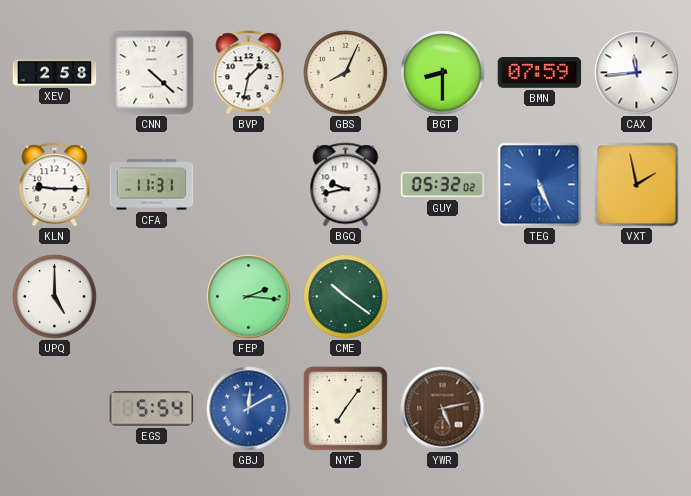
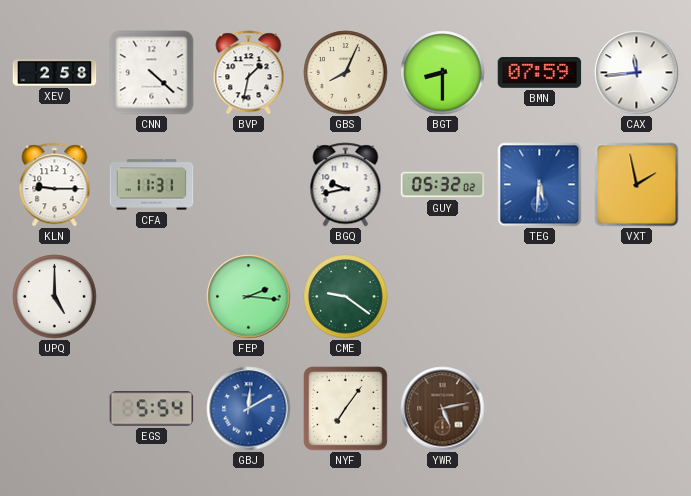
TEG: 5:26 -> 5:31
CME: 10:21 -> 9:21
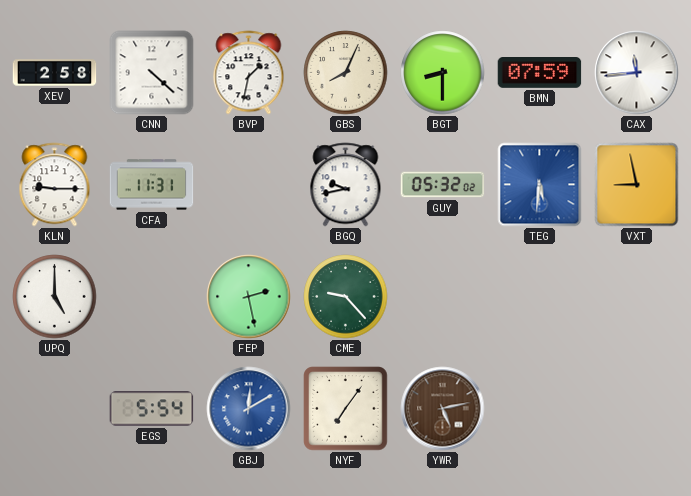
VXT: 1:58 -> 8:58
FEP: 2:16 -> 2:28
CME: 9:21 -> 9:23
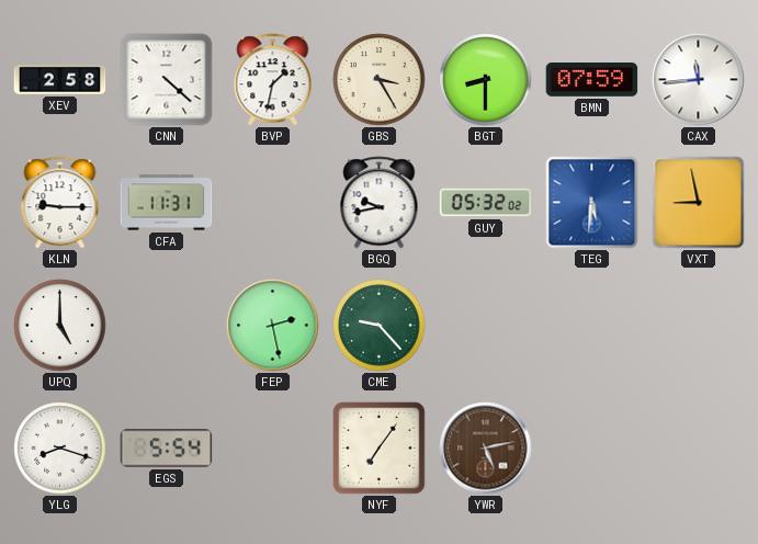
GBS: 8:04 -> 3:25
YLG: none -> 8:18
GBJ: 12:10 -> none
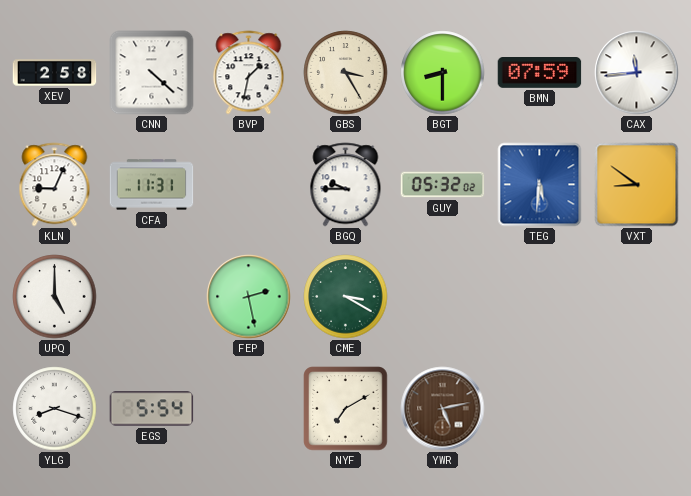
KLN: 9:15 -> 9:04
BGQ: 9:43 -> 9:45
VXT: 8:58 -> 8:51
CME: 9:23 -> 3:20
NYF: 7:06 -> 7:10
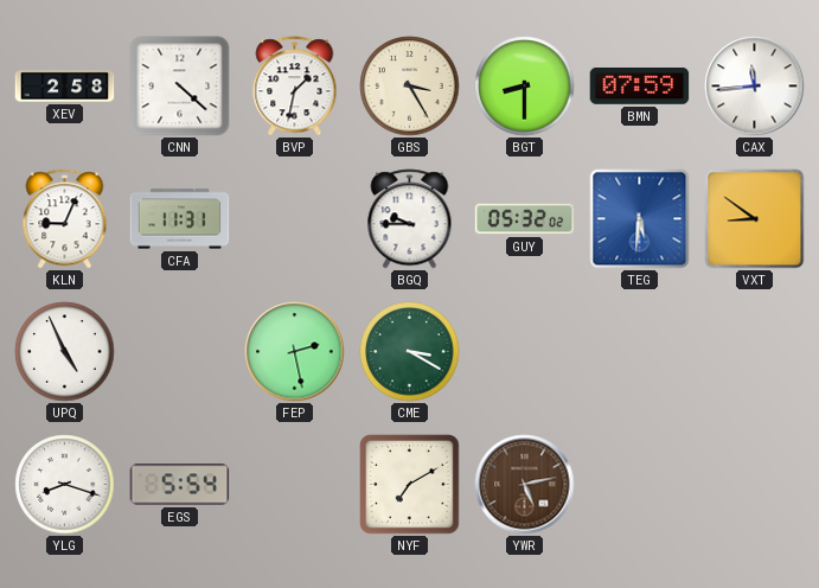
UPQ: 5:00 -> 4:56
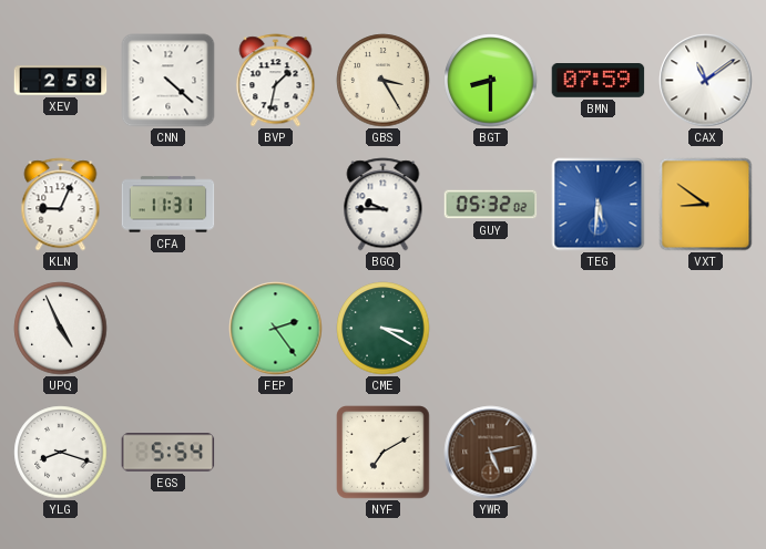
CAX: 11:44 -> 11:09
FEP: 2:28 -> 2:24
